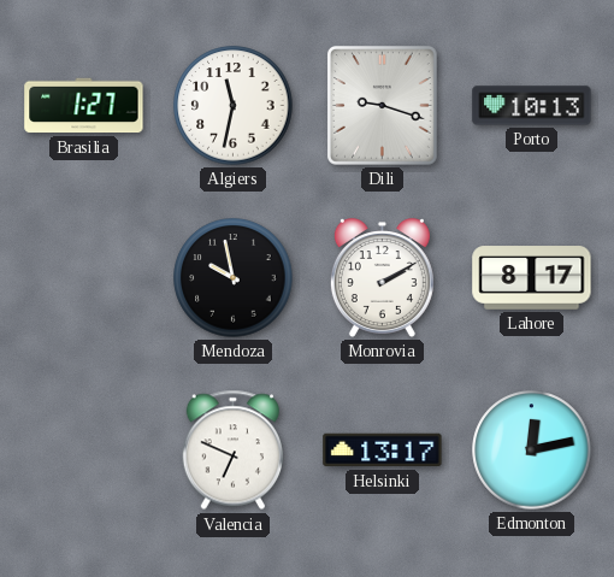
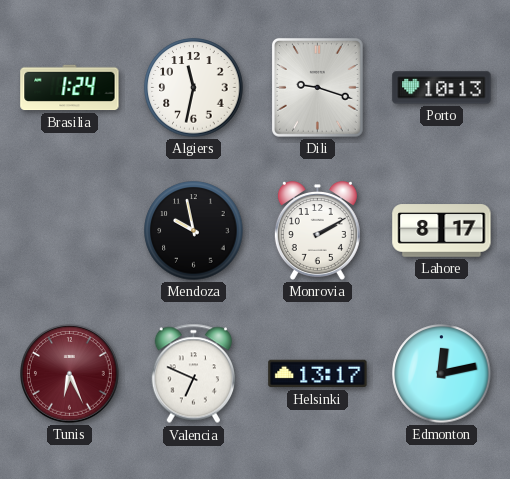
Brasilia: 1:27 -> 1:24
Tunis: none -> 6:26
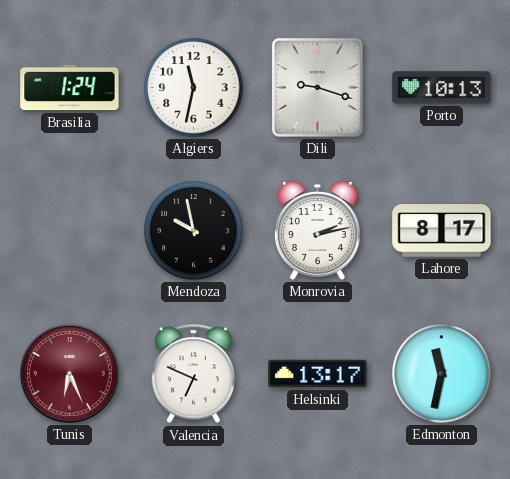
Monrovia: 2:10 -> 2:13
Edmonton: 12:13 -> 11:32
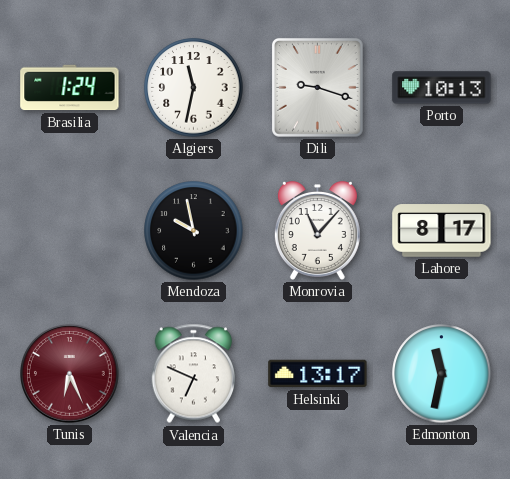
Monrovia: 2:13 -> 11:07
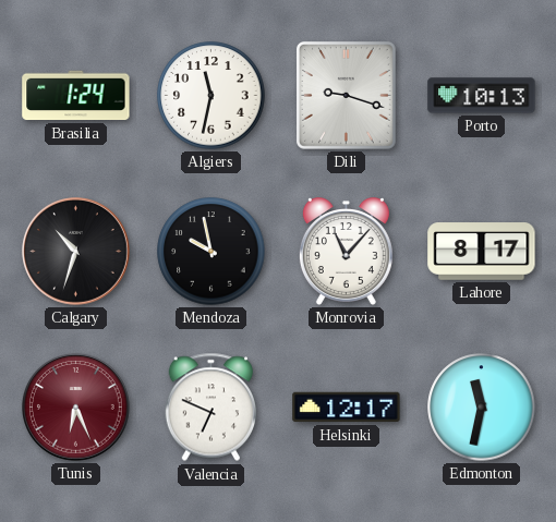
Calgary: none -> 10:33
Helsinki: 13:17 -> 12:17
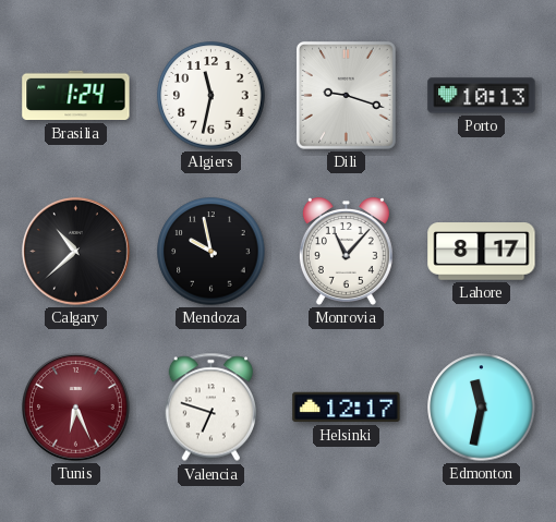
Calgary: 10:33 -> 10:38
Valencia: 6:49 -> 6:48
